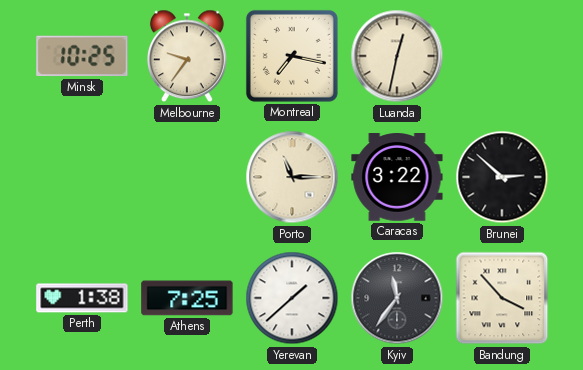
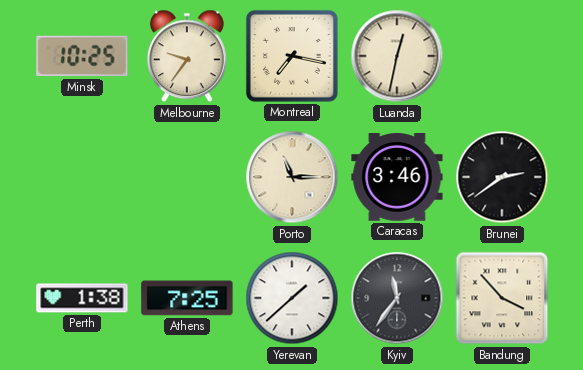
Caracas: 3:22 -> 3:46
Brunei: 2:52 -> 2:39
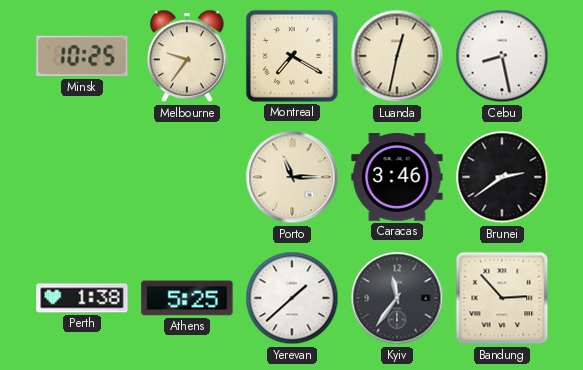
Montreal: 7:17 -> 7:20
Cebu: none -> 8:28
Athens: 7:25 -> 5:25
Bandung: 3:53 -> 2:53
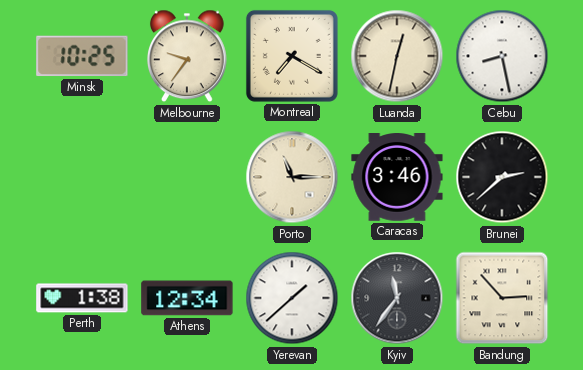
Brunei: 2:39 -> 2:38
Athens: 5:25 -> 12:34
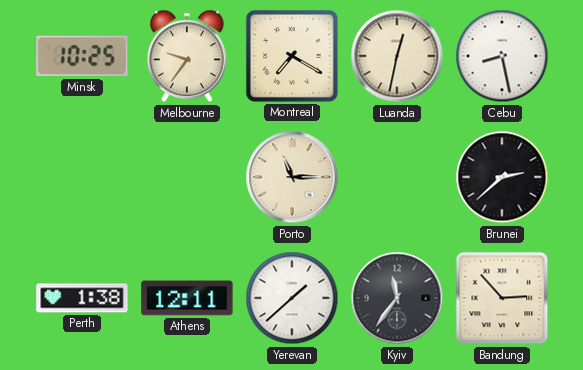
Caracas: 3:46 -> none
Athens: 12:34 -> 12:11
